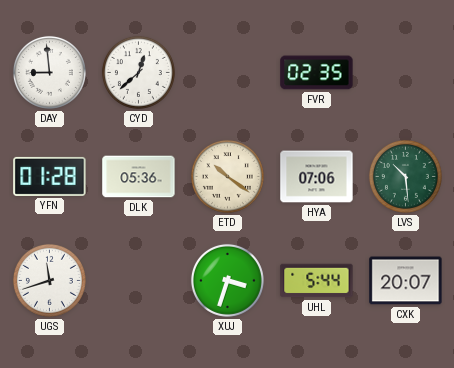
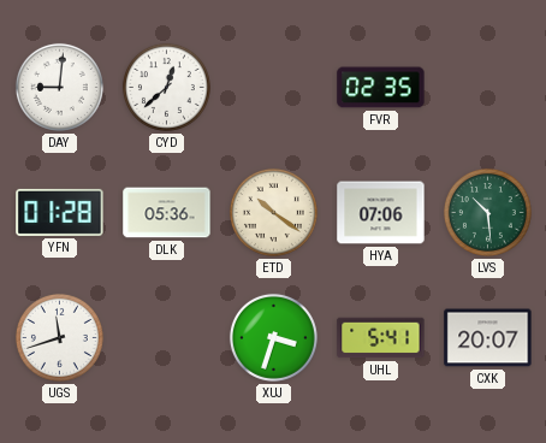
DAY: 8:59 -> 9:01
UHL: 5:44 -> 5:41
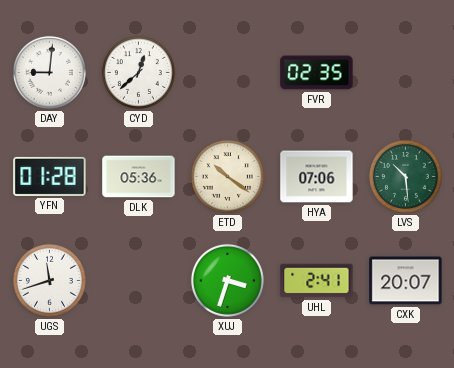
UHL: 5:41 -> 2:41
